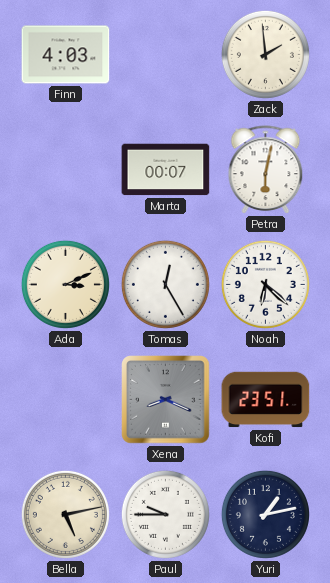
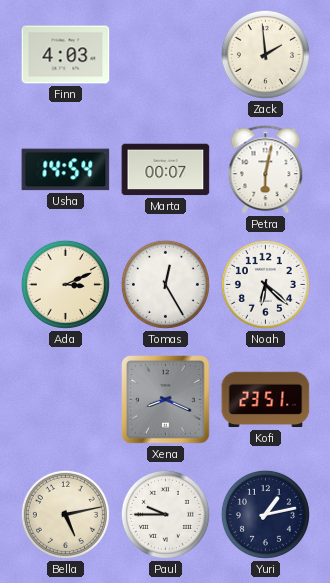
Usha: none -> 14:54
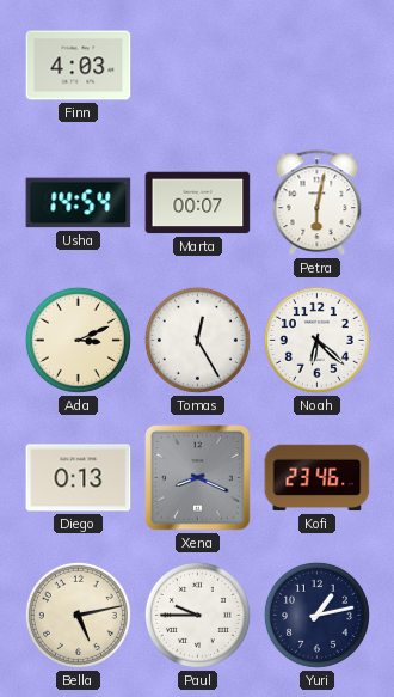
Zack: 1:59 -> none
Diego: none -> 0:13
Kofi: 23:51 -> 23:46
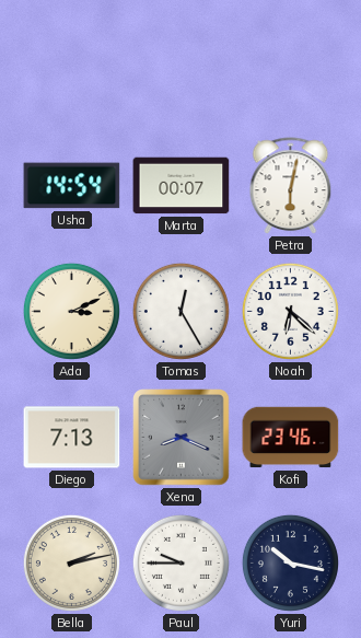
Finn: 4:03 -> none
Diego: 0:13 -> 7:13
Bella: 5:13 -> 2:13
Yuri: 1:13 -> 10:17
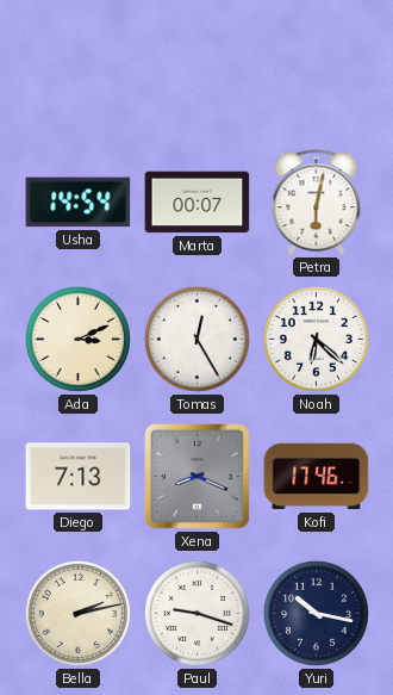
Kofi: 23:46 -> 17:46
Paul: 9:45 -> 9:18
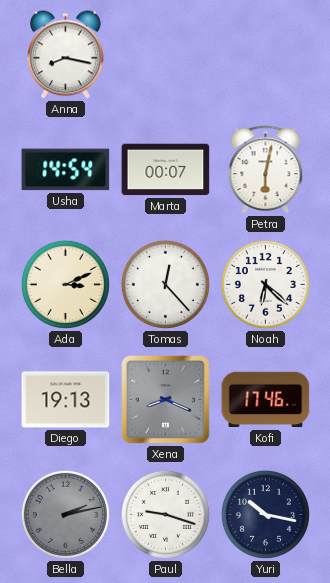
Anna: none -> 8:17
Tomas: 12:25 -> 12:23
Diego: 7:13 -> 19:13
Bella dial: cream -> grey
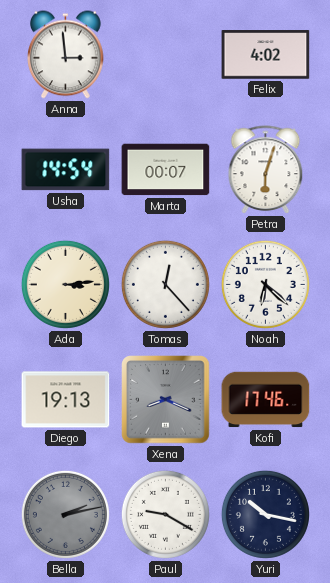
Anna: 8:17 -> 2:59
Felix: none -> 4:02
Petra: 6:02 -> 6:03
Ada: 3:11 -> 3:14
Paul: 9:18 -> 9:20
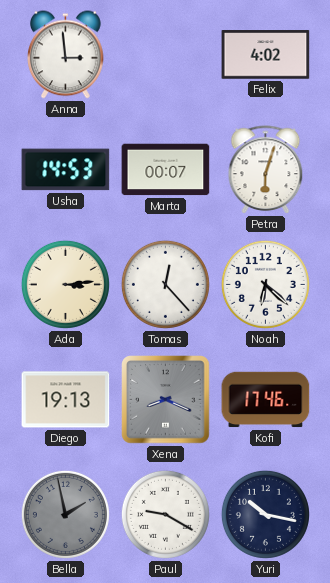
Usha: 14:54 -> 14:53
Bella: 2:13 -> 1:58
